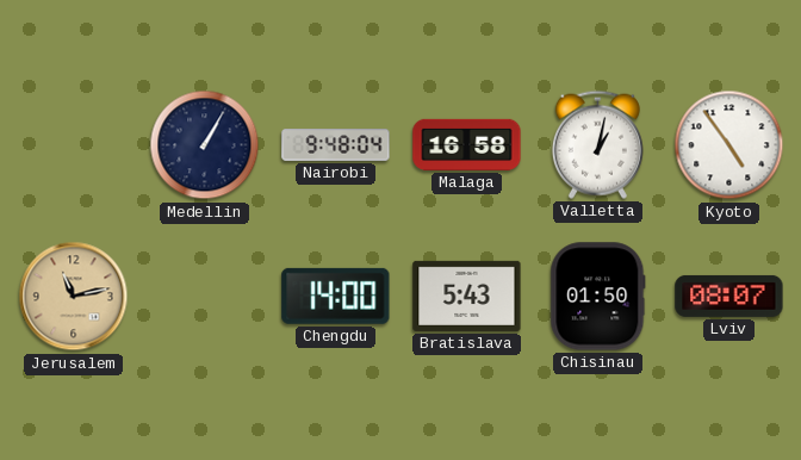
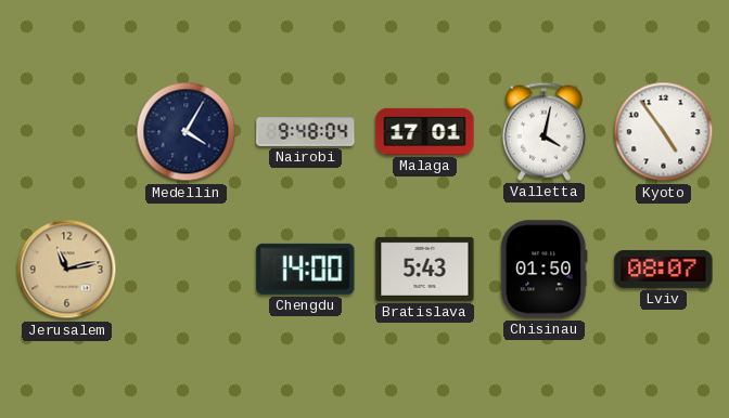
Medellin: 1:05 -> 4:05
Malaga: 16:58 -> 17:01
Valletta: 1:02 -> 4:02
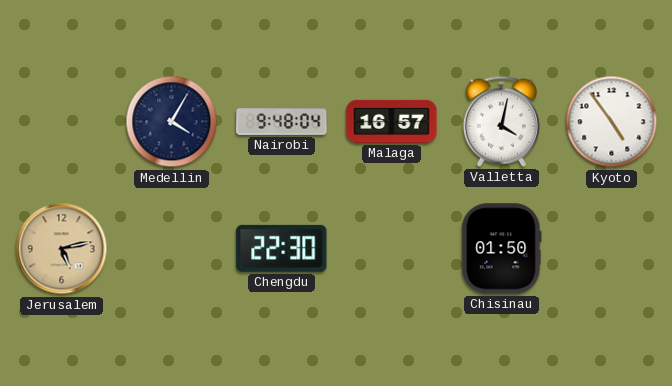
Malaga: 17:01 -> 16:57
Jerusalem: 11:13 -> 5:13
Chengdu: 14:00 -> 22:30
Bratislava: 5:43 -> none
Lviv: 08:07 -> none
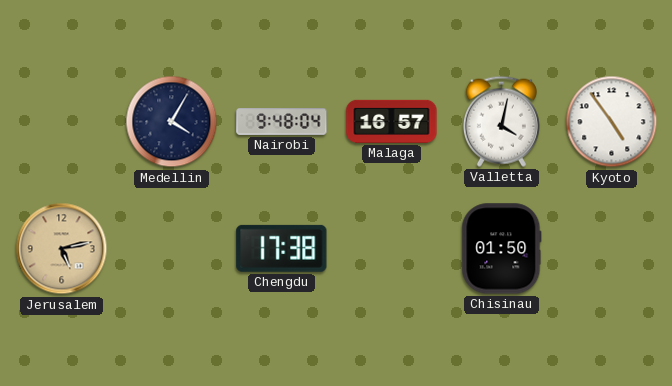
Chengdu: 22:30 -> 17:38
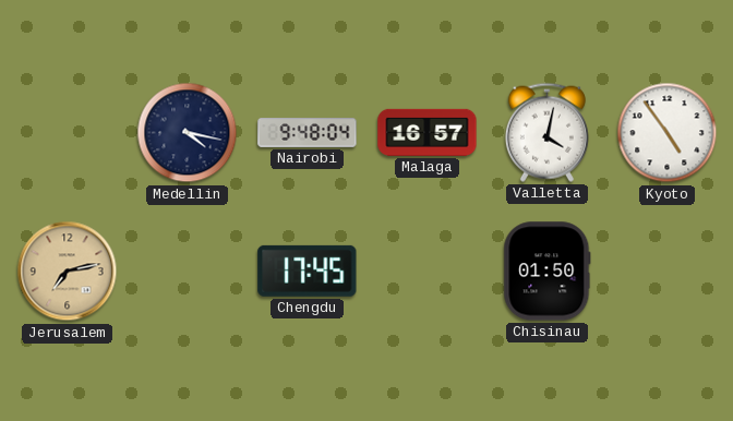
Medellin: 4:05 -> 4:17
Jerusalem: 5:13 -> 7:13
Chengdu: 17:38 -> 17:45
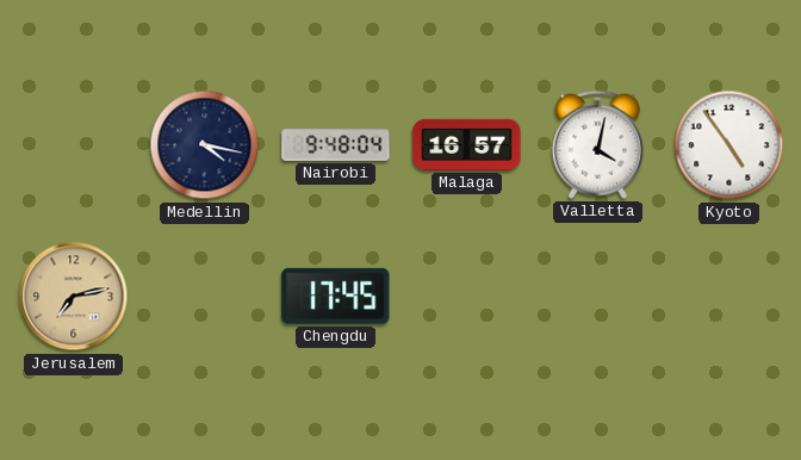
Chisinau: 01:50 -> none
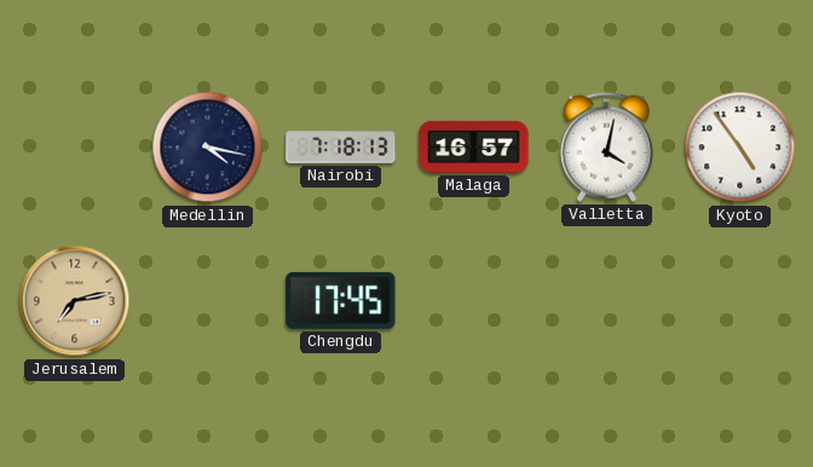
Nairobi: 9:48 -> 7:18
